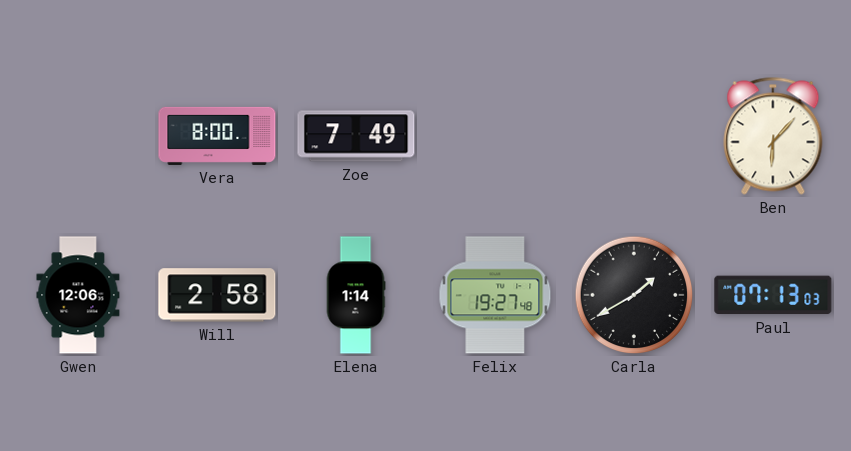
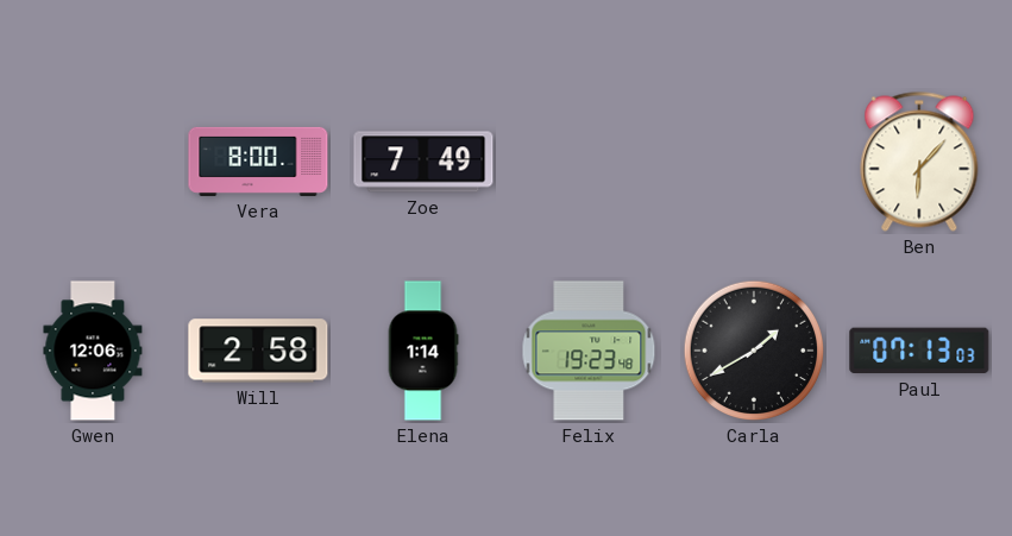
Felix: 19:27 -> 19:23
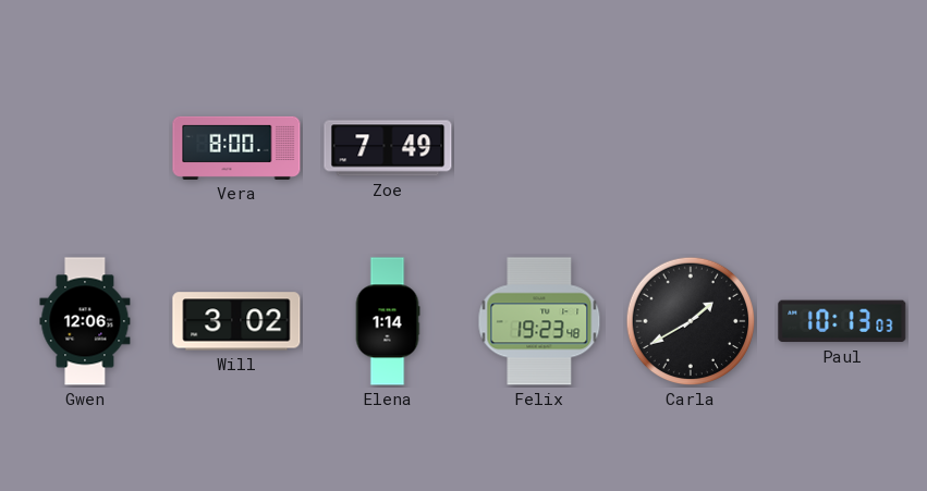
Ben: 6:07 -> none
Will: 2:58 -> 3:02
Paul: 07:13 -> 10:13
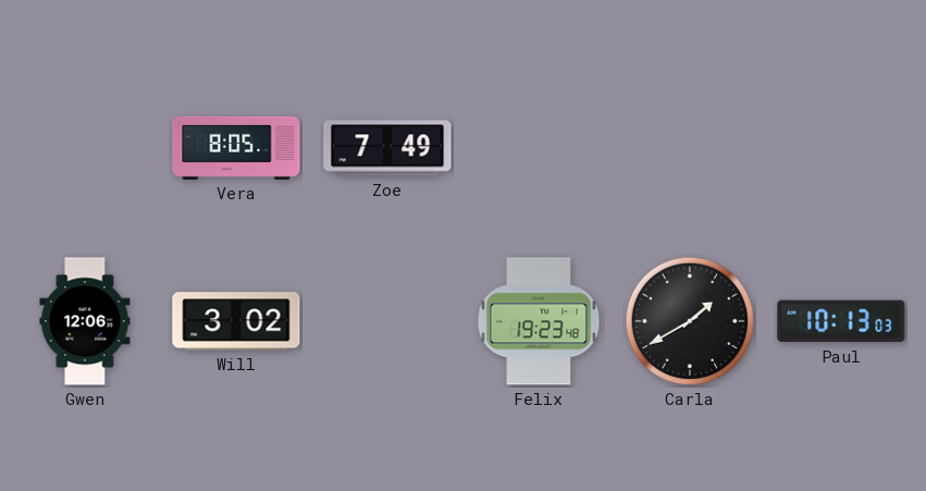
Vera: 8:00 -> 8:05
Elena: 1:14 -> none
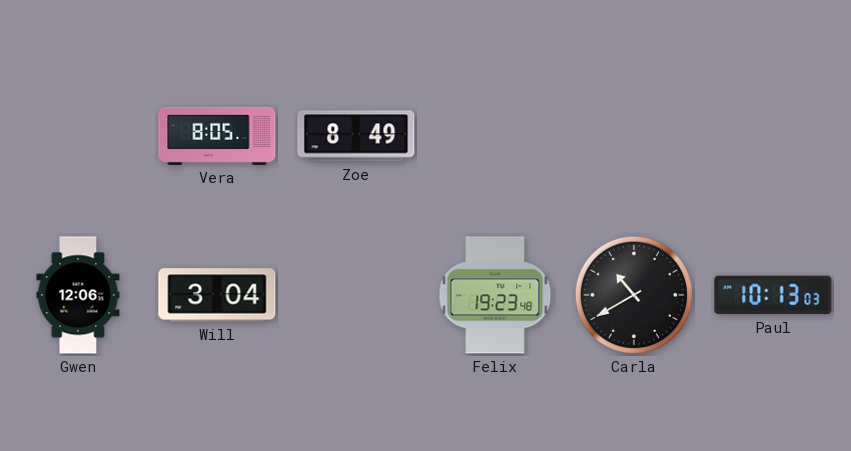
Zoe: 7:49 -> 8:49
Will: 3:02 -> 3:04
Carla: 1:40 -> 10:40
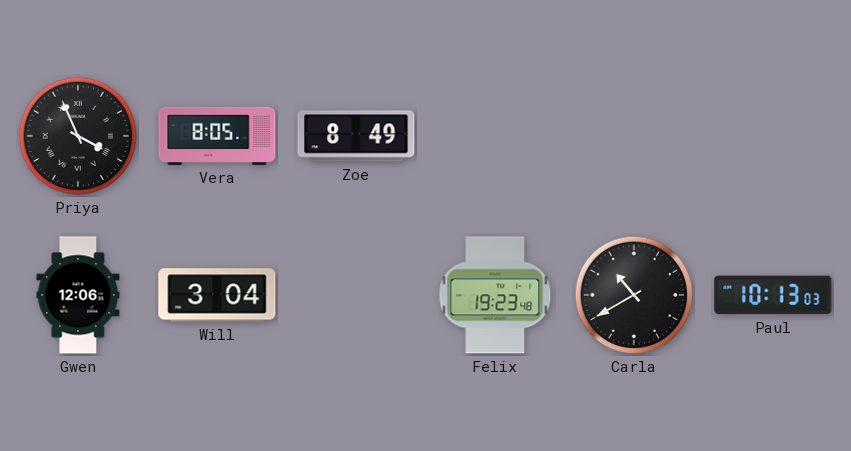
Priya: none -> 3:56
